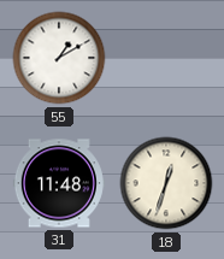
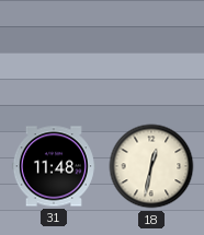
55: 1:10 -> none
18: 12:33 -> 12:32
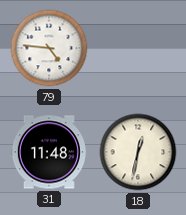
79: none -> 4:46
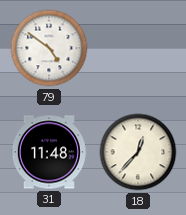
79: 4:46 -> 4:51
18: 12:32 -> 12:37
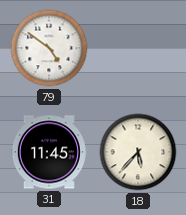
31: 11:48 -> 11:45
18: 12:37 -> 5:37
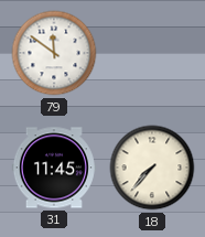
79: 4:51 -> 11:51
18: 5:37 -> 7:37
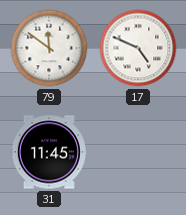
17: none -> 4:49
18: 7:37 -> none
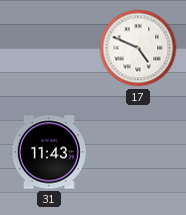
79: 11:51 -> none
31: 11:45 -> 11:43
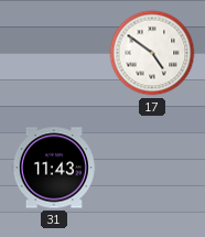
17: 4:49 -> 4:51
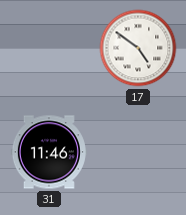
31: 11:43 -> 11:46
